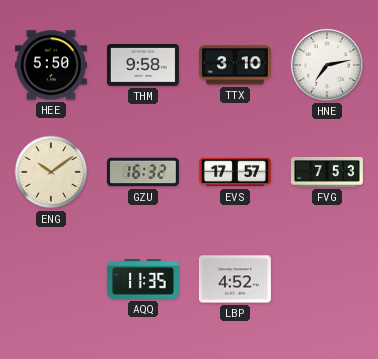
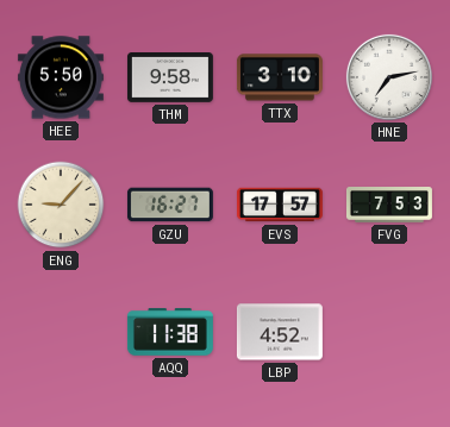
ENG: 10:09 -> 9:07
GZU: 16:32 -> 16:27
AQQ: 11:35 -> 11:38
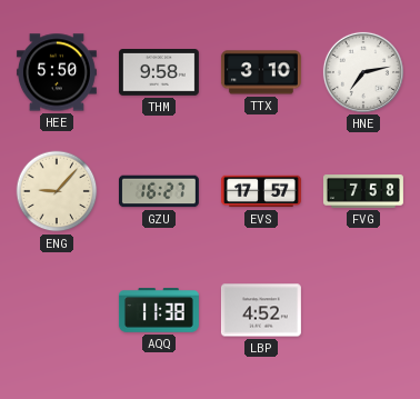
FVG: 7:53 -> 7:58
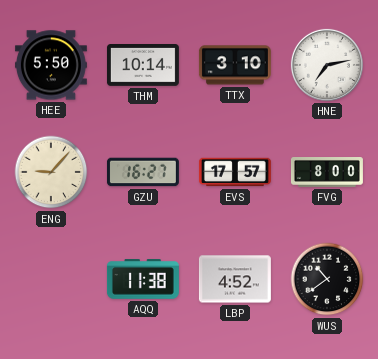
THM: 9:58 -> 10:14
FVG: 7:58 -> 8:00
WUS: none -> 10:39
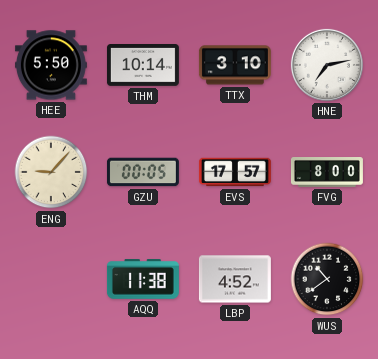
GZU: 16:27 -> 00:05
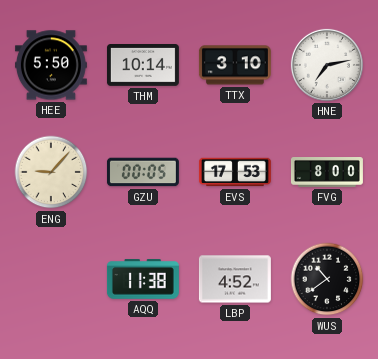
EVS: 17:57 -> 17:53
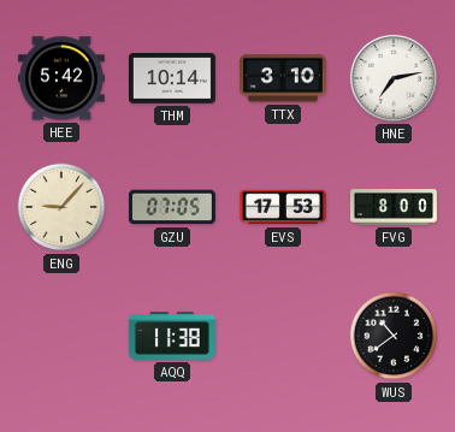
HEE: 5:50 -> 5:42
GZU: 00:05 -> 07:05
LBP: 4:52 -> none
